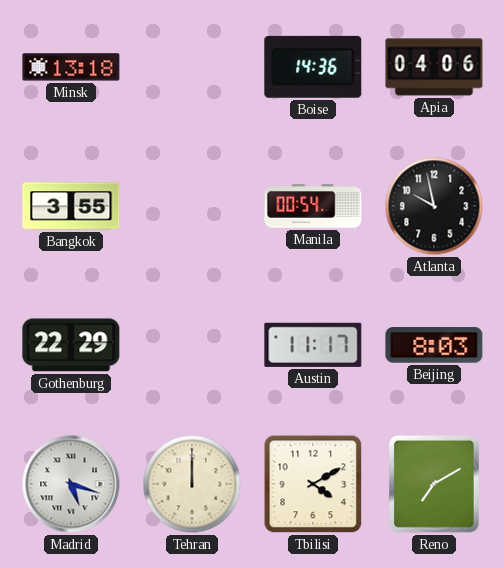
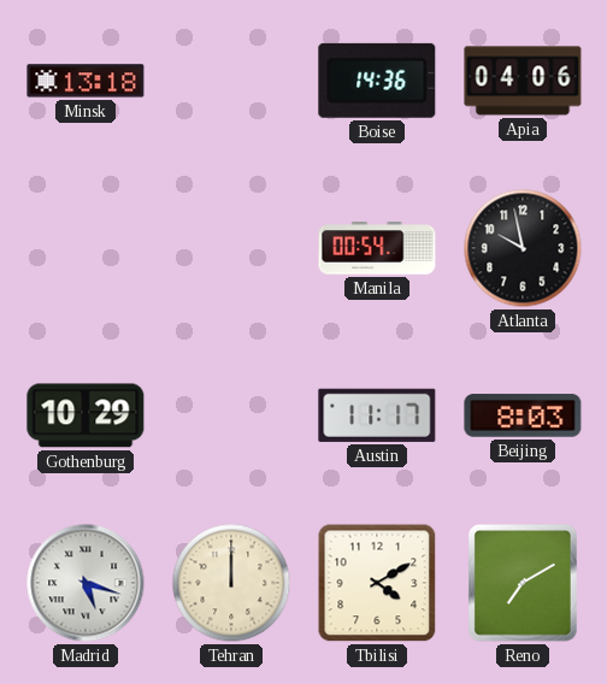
Bangkok: 3:55 -> none
Gothenburg: 22:29 -> 10:29
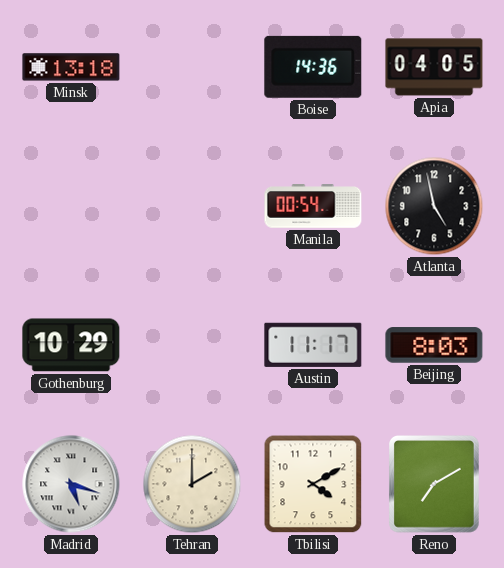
Apia: 04:06 -> 04:05
Atlanta: 9:58 -> 4:58
Tehran: 12:00 -> 2:00
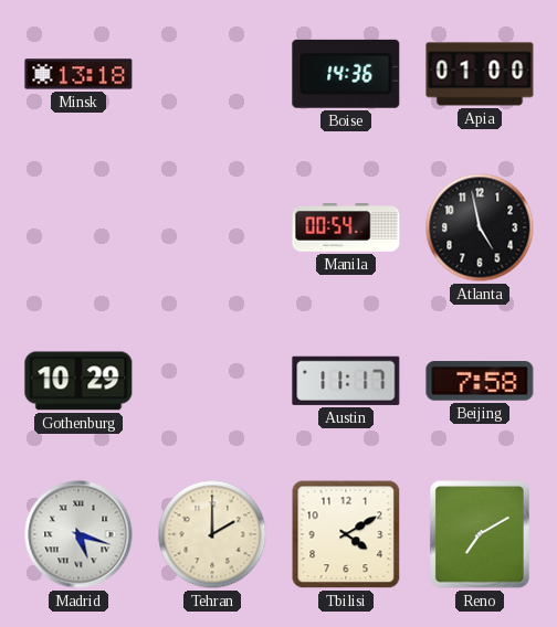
Apia: 04:05 -> 01:00
Beijing: 8:03 -> 7:58
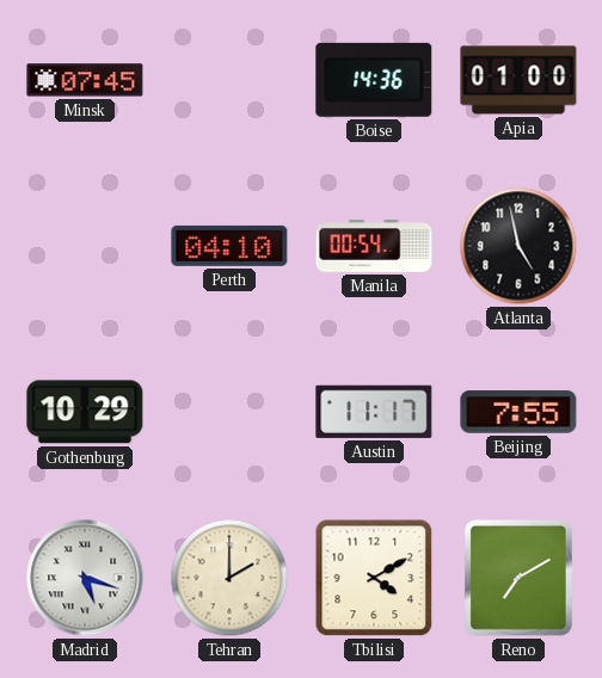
Minsk: 13:18 -> 07:45
Perth: none -> 04:10
Beijing: 7:58 -> 7:55
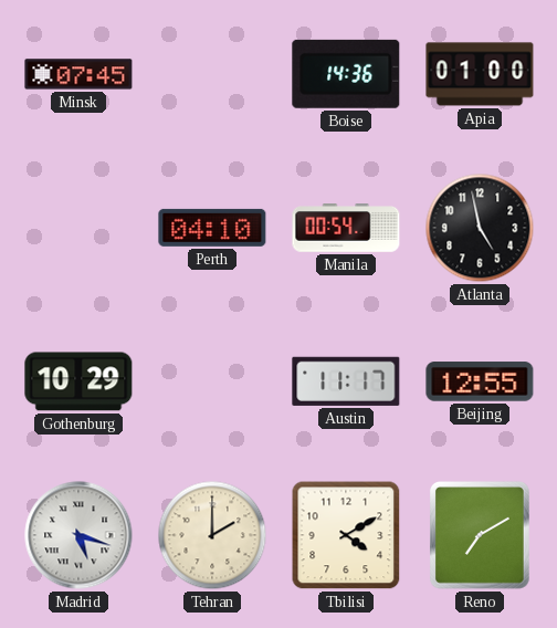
Beijing: 7:55 -> 12:55
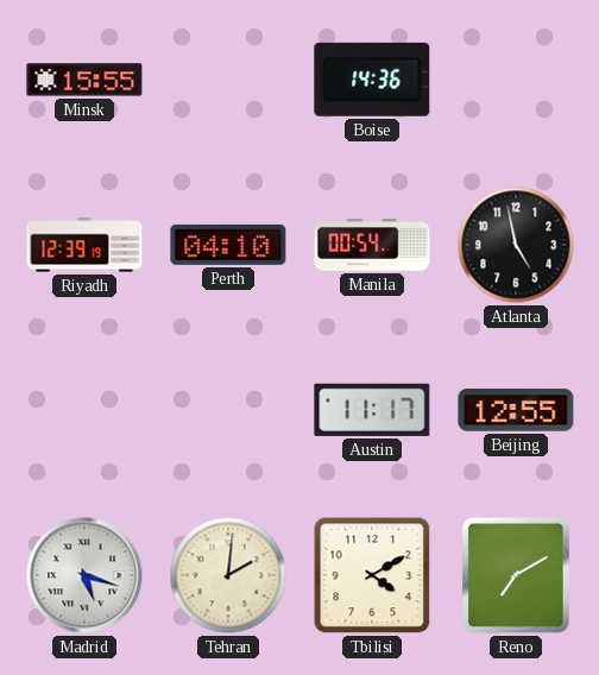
Minsk: 07:45 -> 15:55
Apia: 01:00 -> none
Riyadh: none -> 12:39
Gothenburg: 10:29 -> none
Tehran: 2:00 -> 2:01
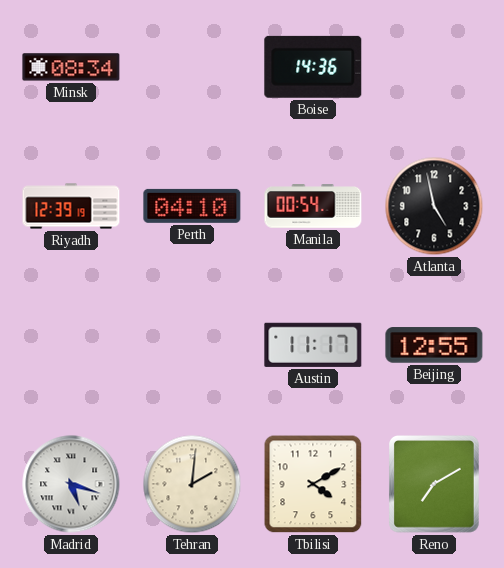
Minsk: 15:55 -> 08:34
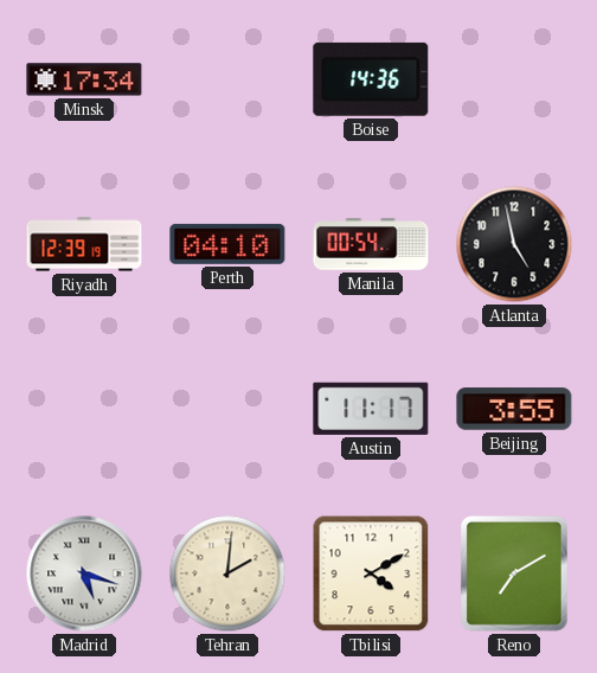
Minsk: 08:34 -> 17:34
Beijing: 12:55 -> 3:55
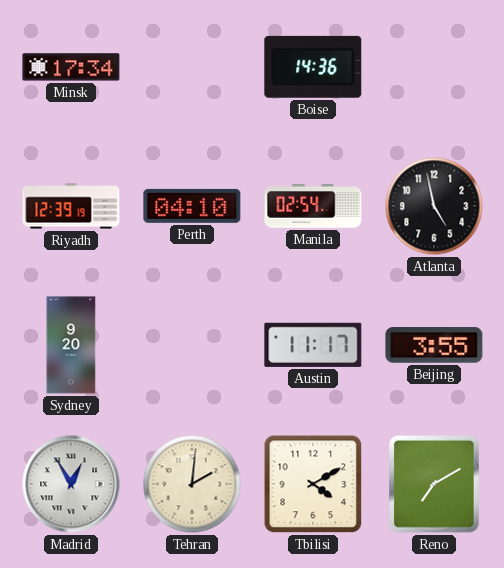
Manila: 00:54 -> 02:54
Sydney: none -> 9:20
Madrid: 5:18 -> 12:55
